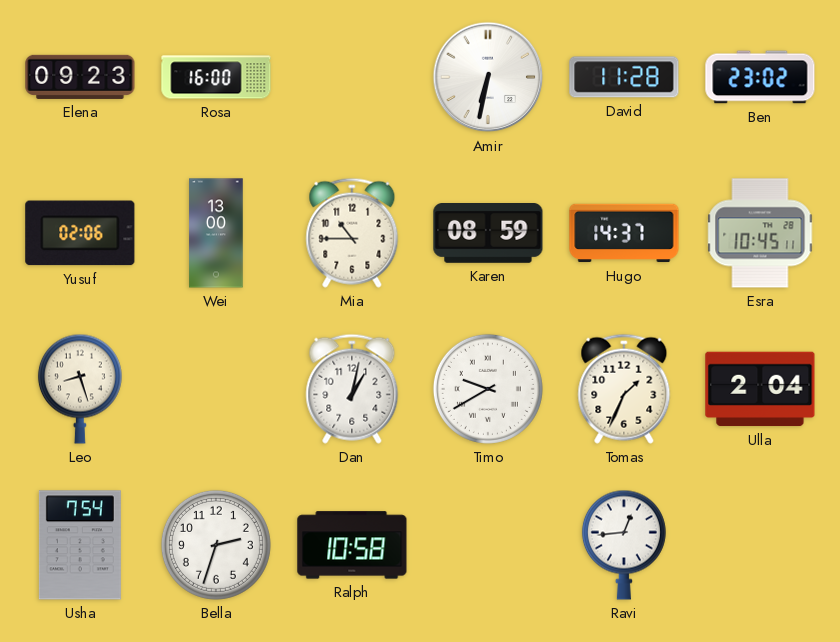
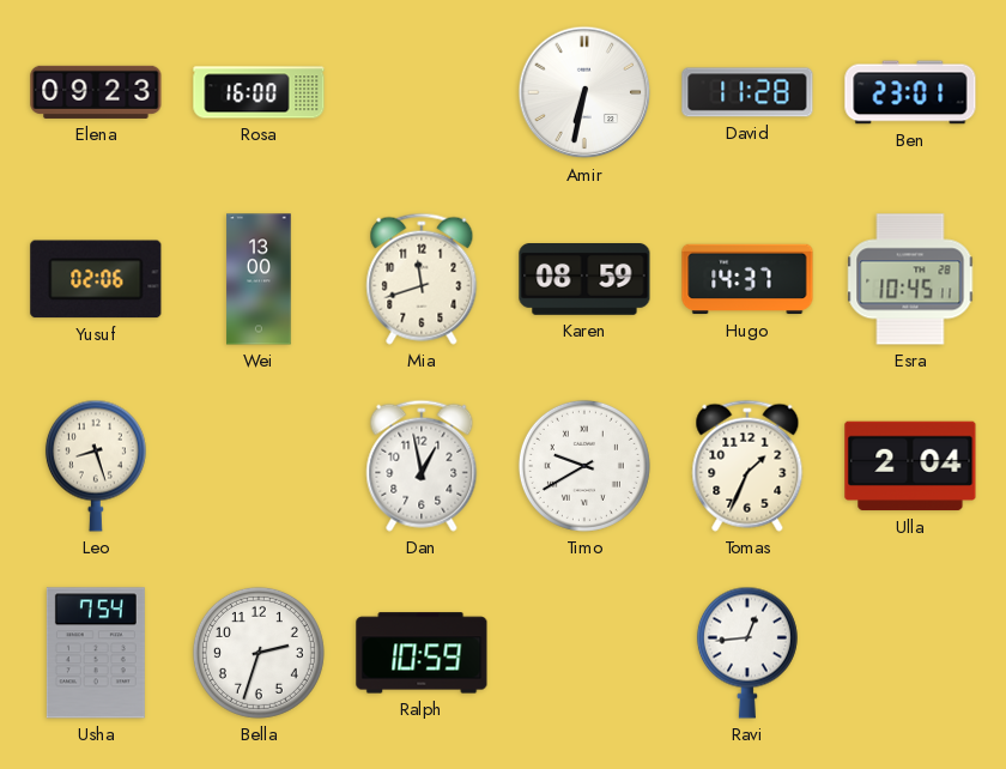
Ben: 23:02 -> 23:01
Mia: 10:45 -> 11:42
Dan: 1:02 -> 12:58
Ralph: 10:58 -> 10:59
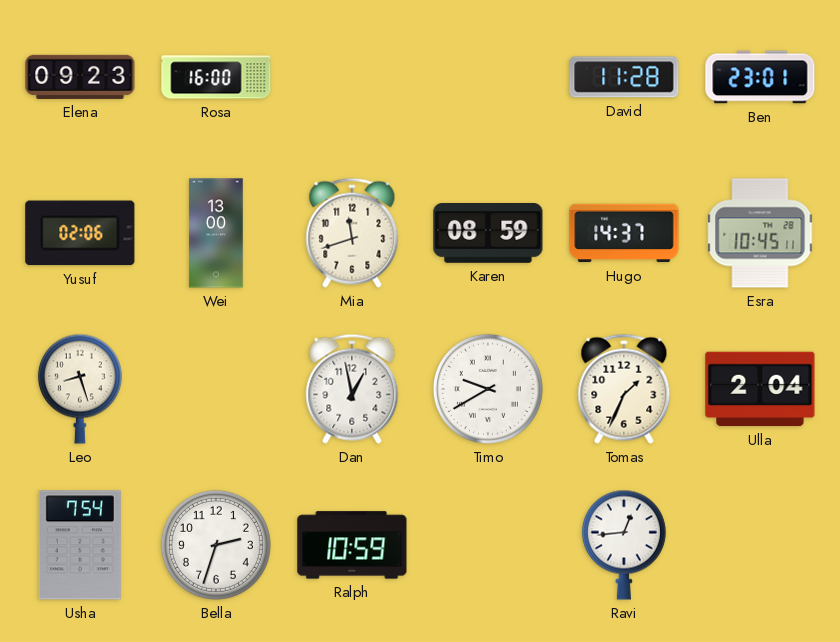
Amir: 6:32 -> none
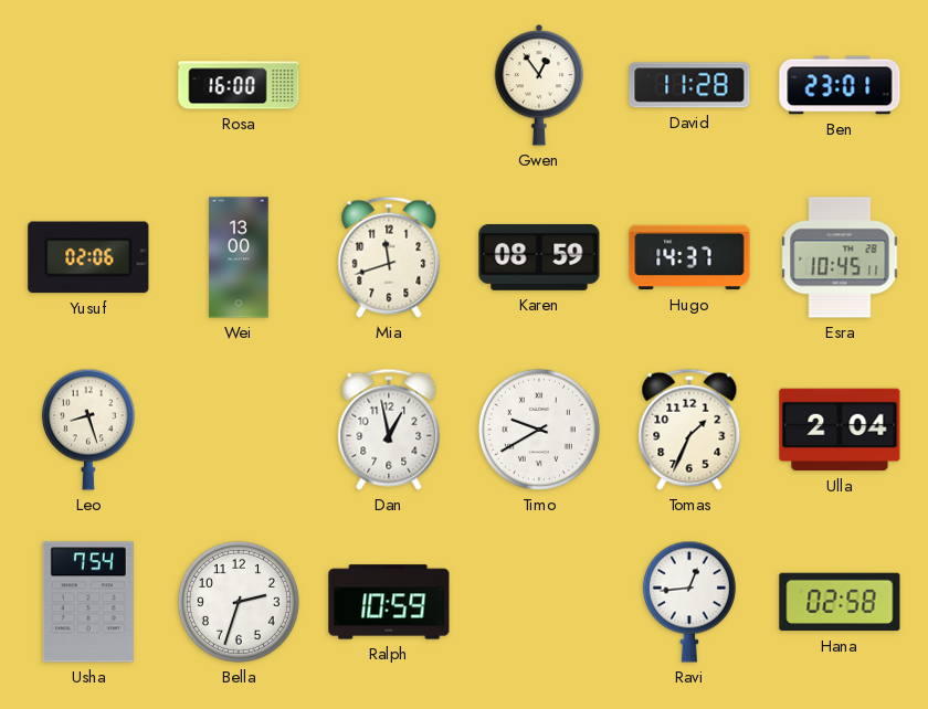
Elena: 09:23 -> none
Gwen: none -> 12:54
Hana: none -> 02:58
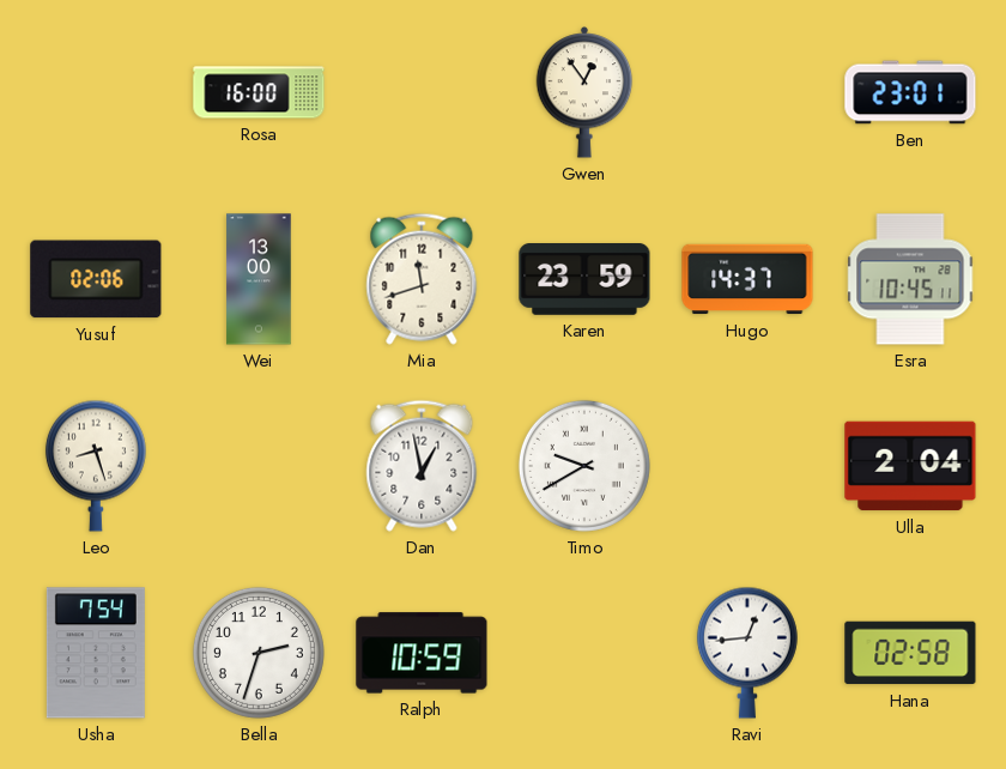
David: 11:28 -> none
Karen: 08:59 -> 23:59
Tomas: 1:34 -> none
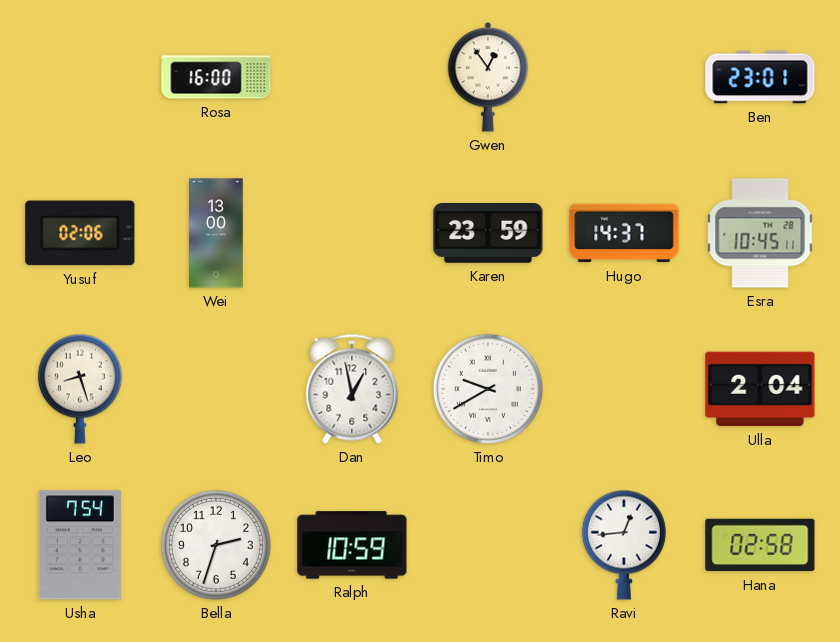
Mia: 11:42 -> none
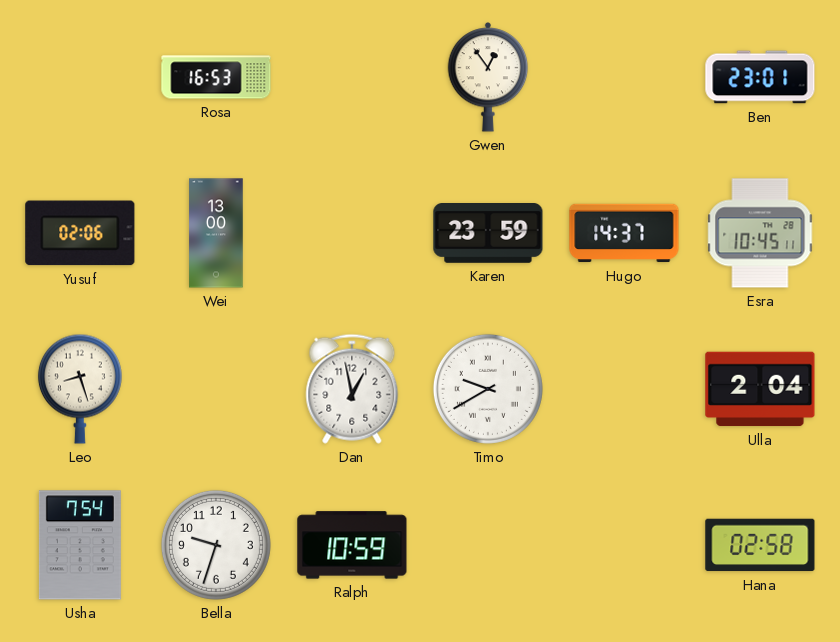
Rosa: 16:00 -> 16:53
Bella: 2:33 -> 9:33
Ravi: 12:44 -> none
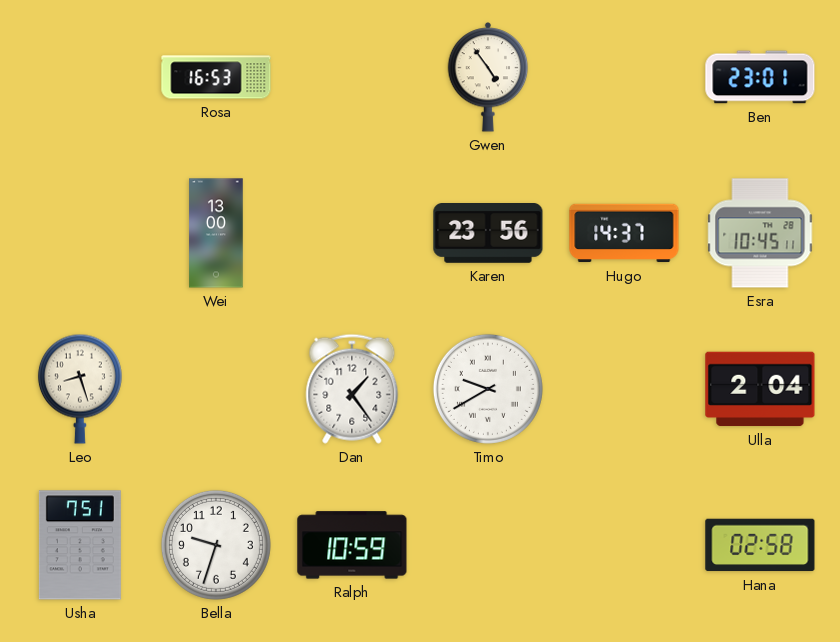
Gwen: 12:54 -> 4:54
Yusuf: 02:06 -> none
Karen: 23:59 -> 23:56
Dan: 12:58 -> 1:24
Usha: 7:54 -> 7:51
